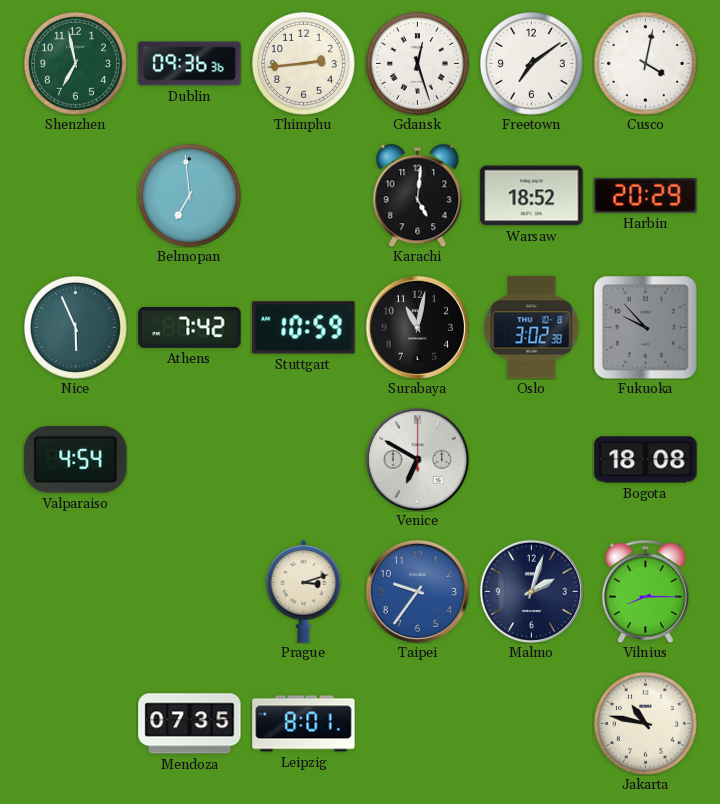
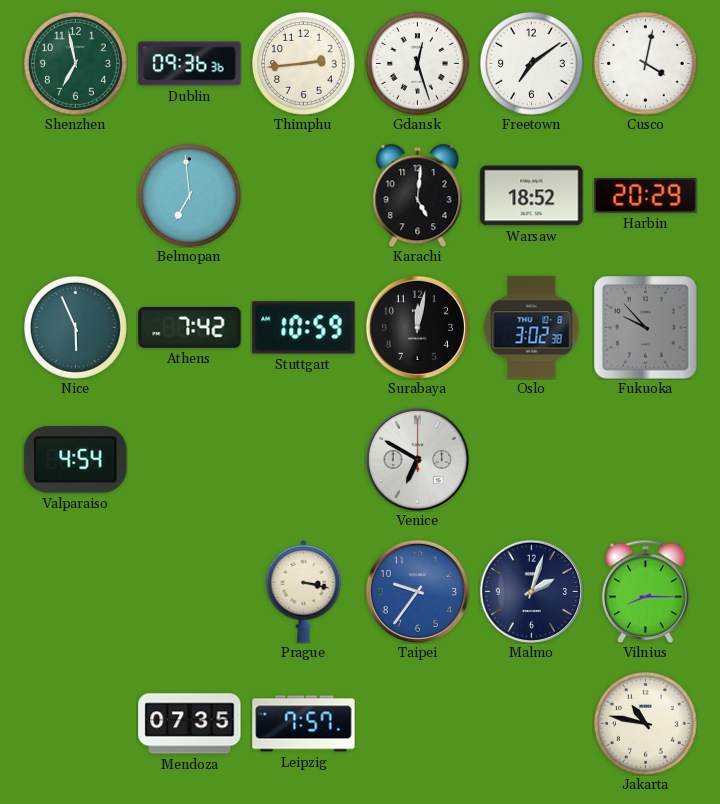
Surabaya: 11:02 -> 12:02
Bogota: 18:08 -> none
Prague: 3:12 -> 3:17
Leipzig: 8:01 -> 7:57
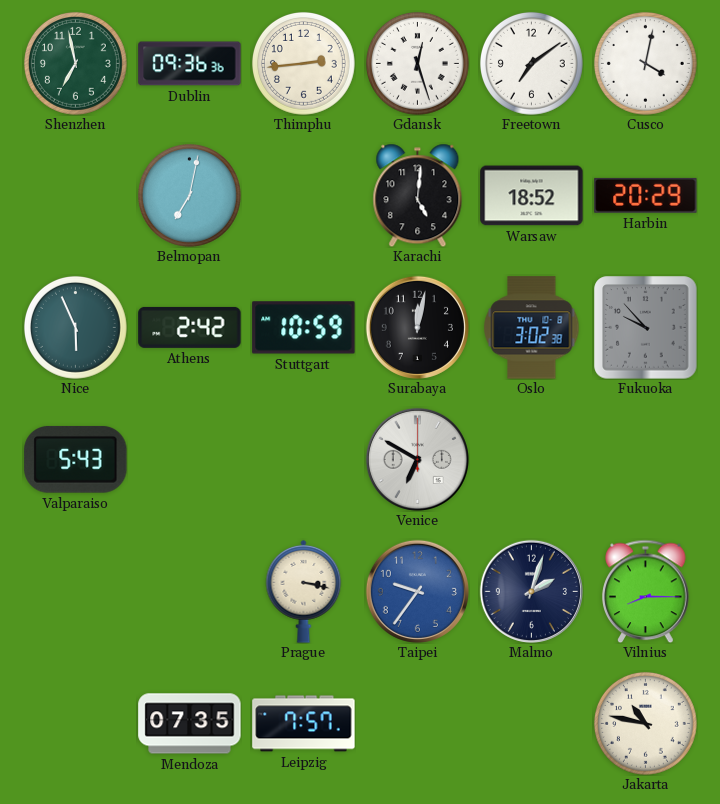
Belmopan: 6:59 -> 7:02
Athens: 7:42 -> 2:42
Valparaiso: 4:54 -> 5:43
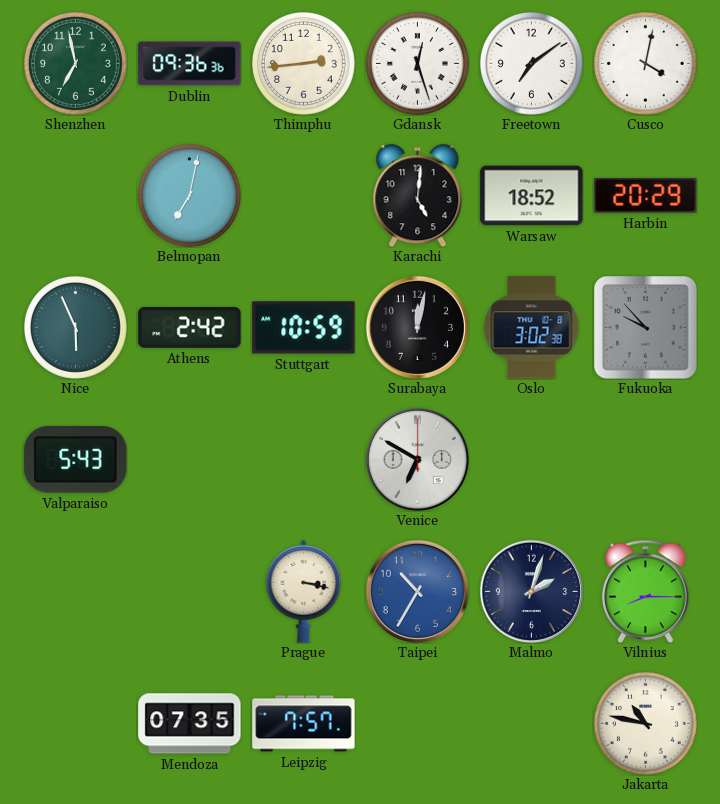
Taipei: 9:36 -> 10:35
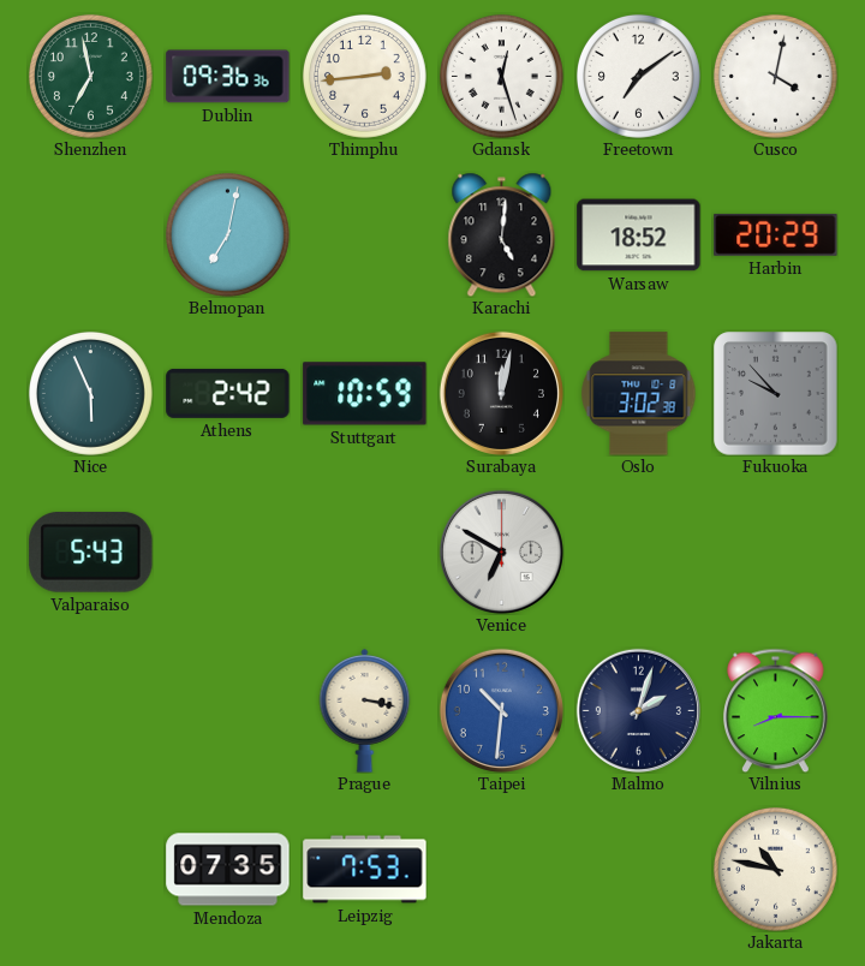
Taipei: 10:35 -> 10:31
Leipzig: 7:57 -> 7:53
